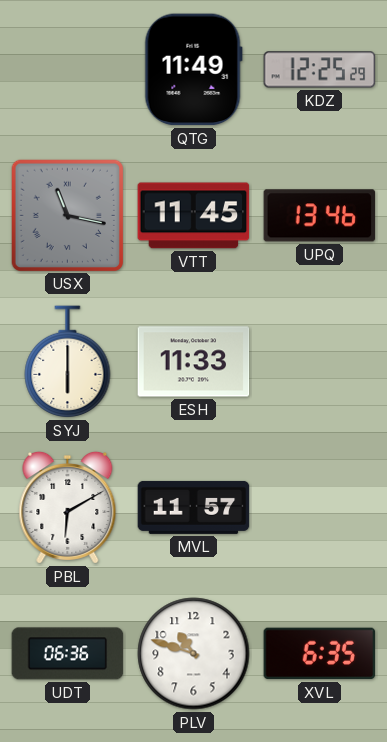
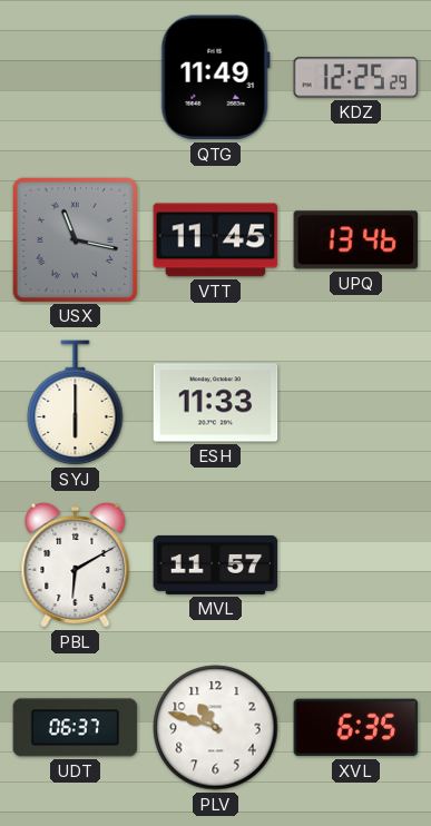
UDT: 06:36 -> 06:37
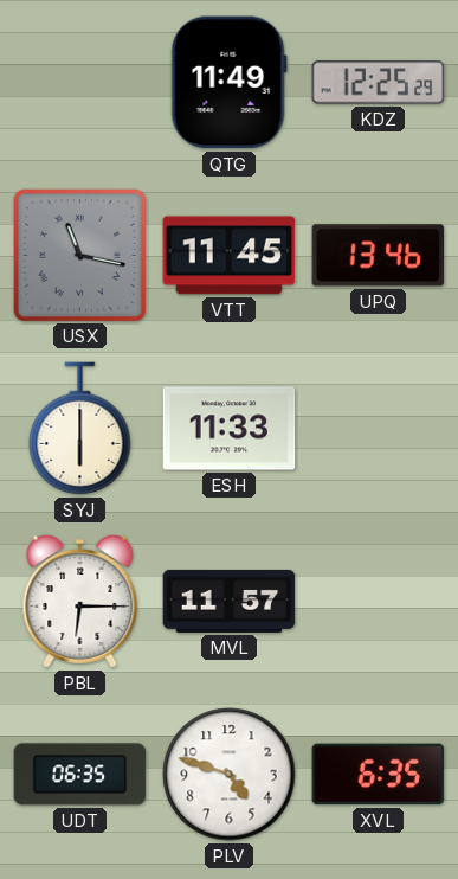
PBL: 6:10 -> 6:15
UDT: 06:37 -> 06:35
PLV: 10:48 -> 4:48
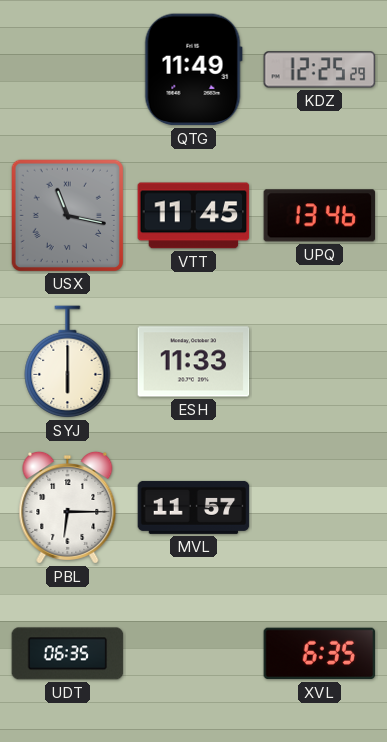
PLV: 4:48 -> none
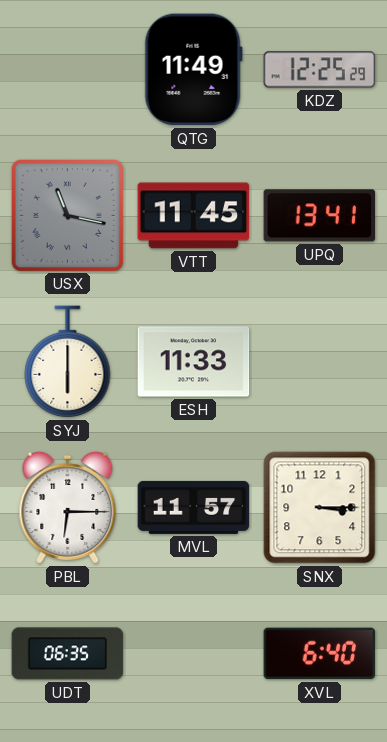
UPQ: 13:46 -> 13:41
SNX: none -> 3:15
XVL: 6:35 -> 6:40
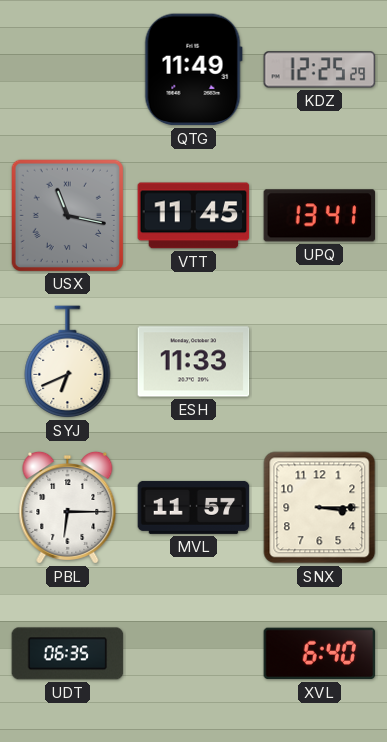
SYJ: 6:00 -> 6:41
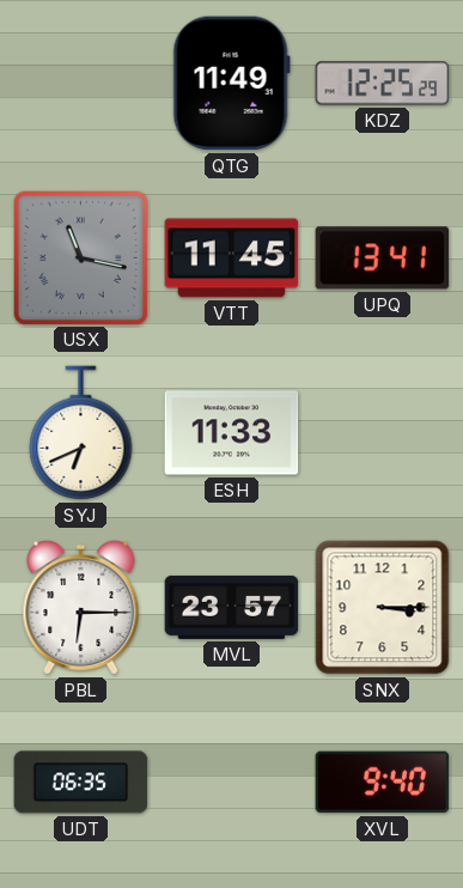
MVL: 11:57 -> 23:57
XVL: 6:40 -> 9:40
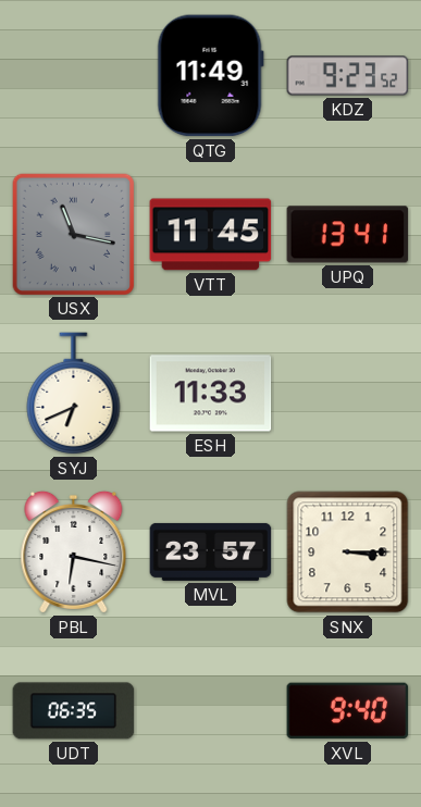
KDZ: 12:25 -> 9:23
PBL: 6:15 -> 6:17
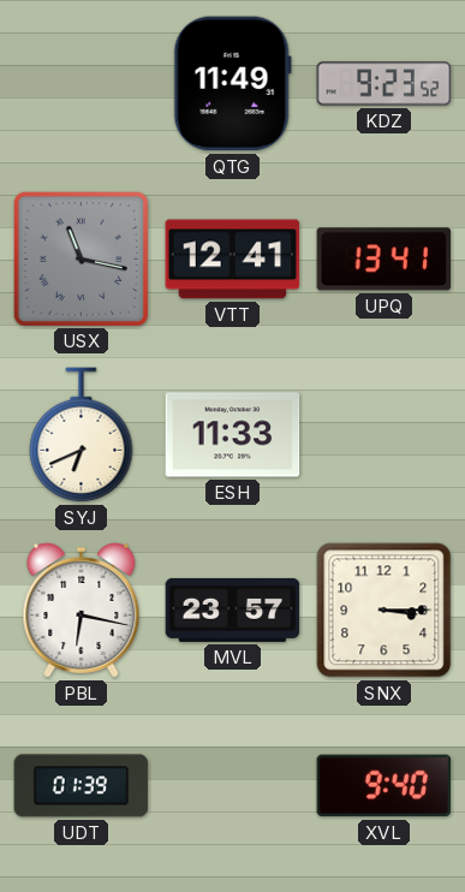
VTT: 11:45 -> 12:41
UDT: 06:35 -> 01:39
